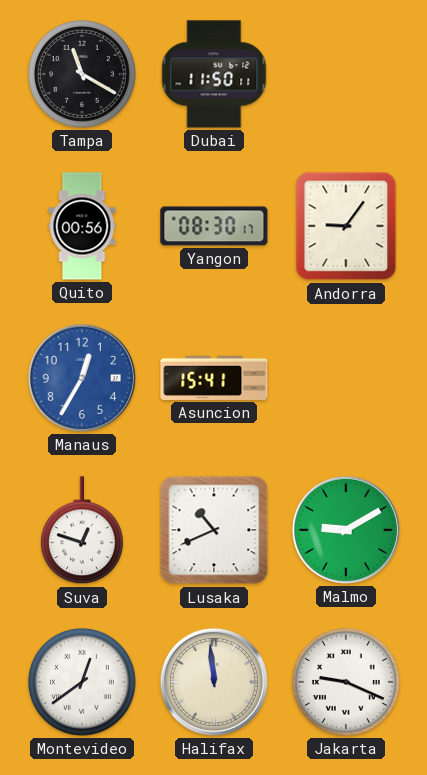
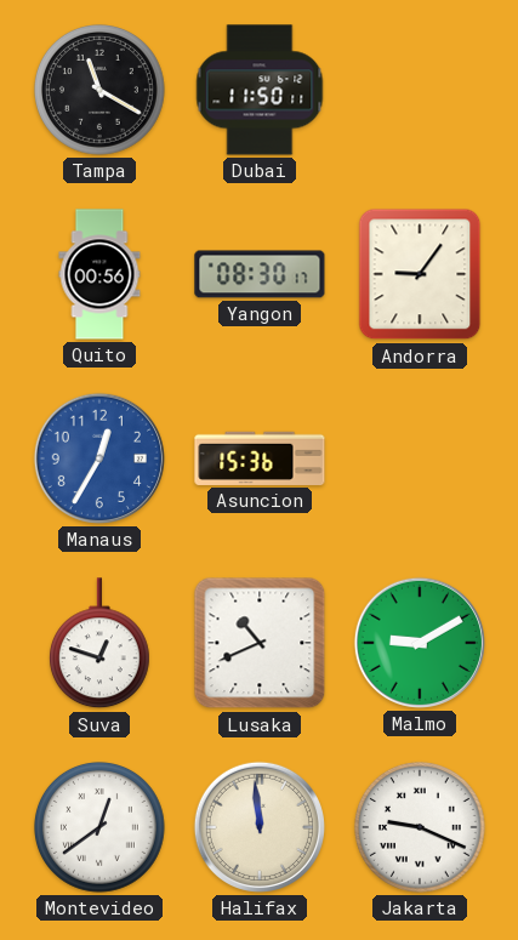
Asuncion: 15:41 -> 15:36
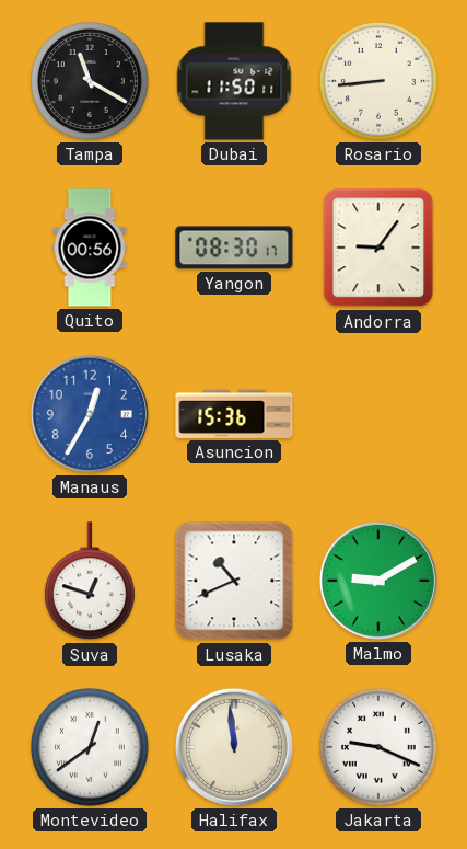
Rosario: none -> 8:44
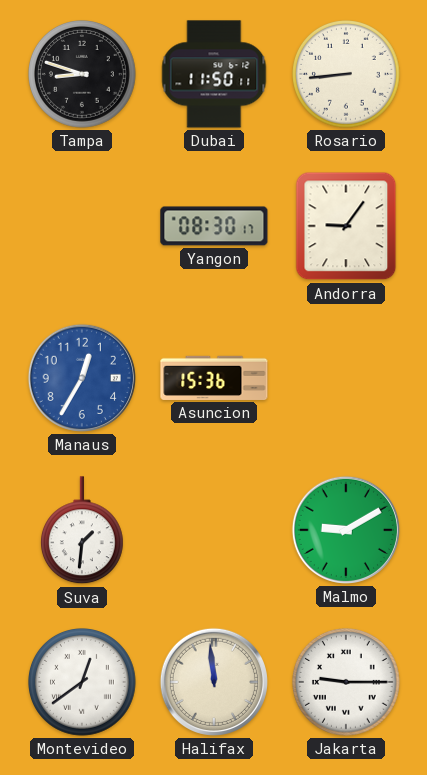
Tampa: 11:20 -> 8:48
Quito: 00:56 -> none
Suva: 12:48 -> 1:31
Lusaka: 10:41 -> none
Jakarta: 9:19 -> 9:15
